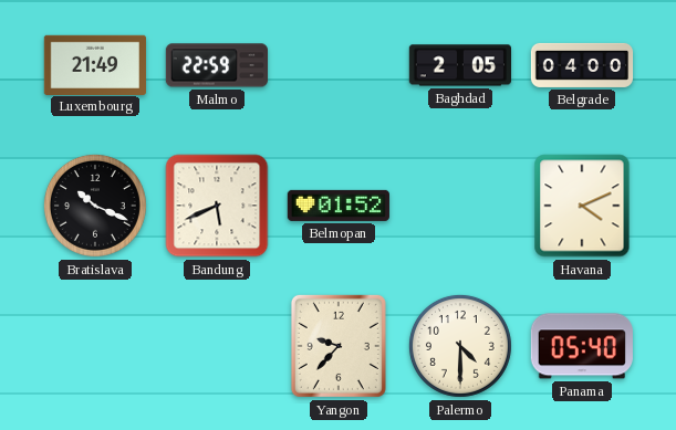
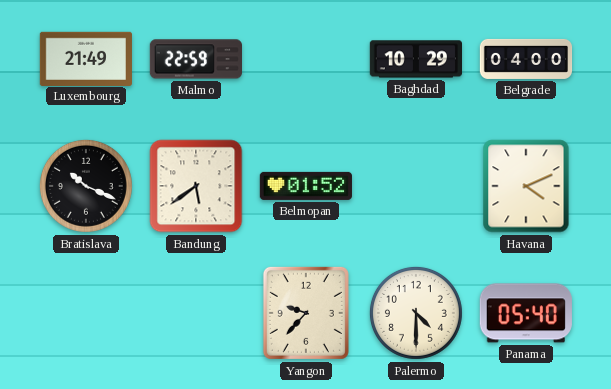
Baghdad: 2:05 -> 10:29
Bandung: 5:41 -> 5:39
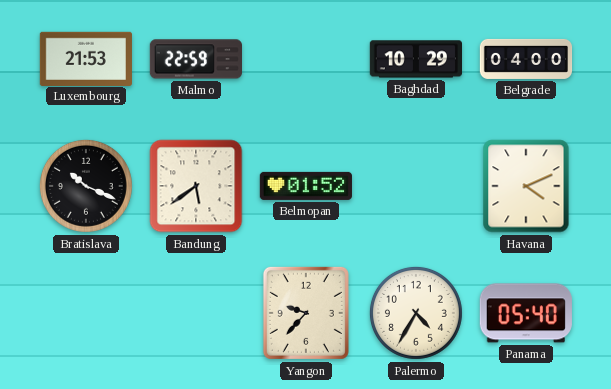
Luxembourg: 21:49 -> 21:53
Palermo: 4:30 -> 4:35
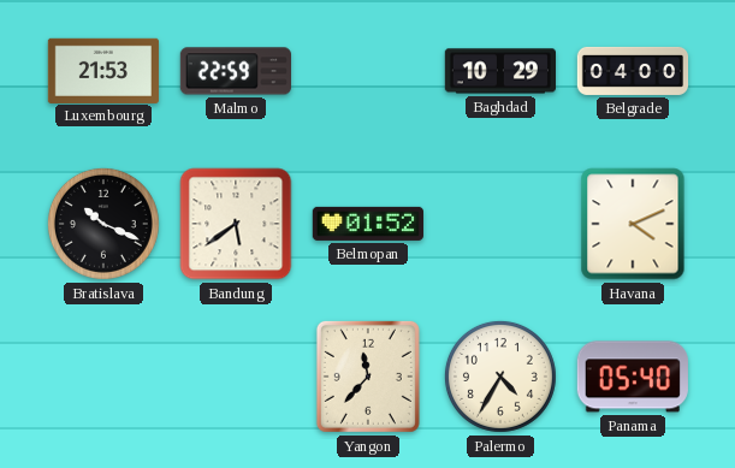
Yangon: 9:37 -> 11:37
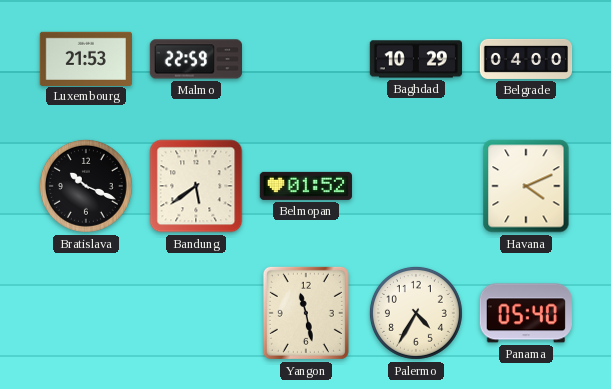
Yangon: 11:37 -> 11:28
